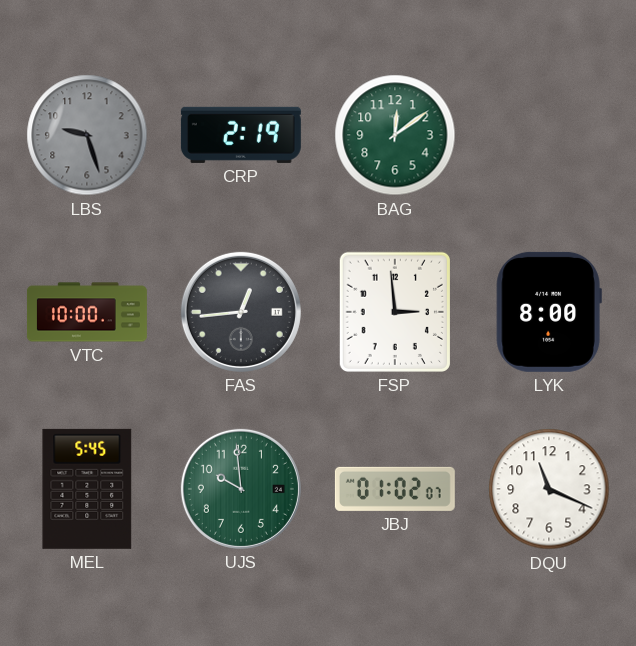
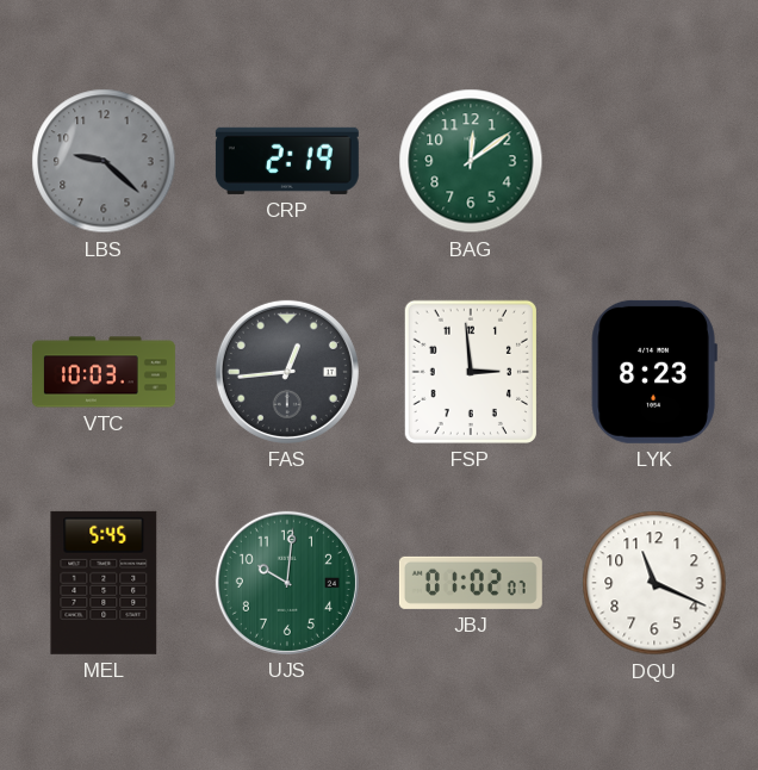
LBS: 9:27 -> 9:22
VTC: 10:00 -> 10:03
LYK: 8:00 -> 8:23
UJS: 9:59 -> 10:01
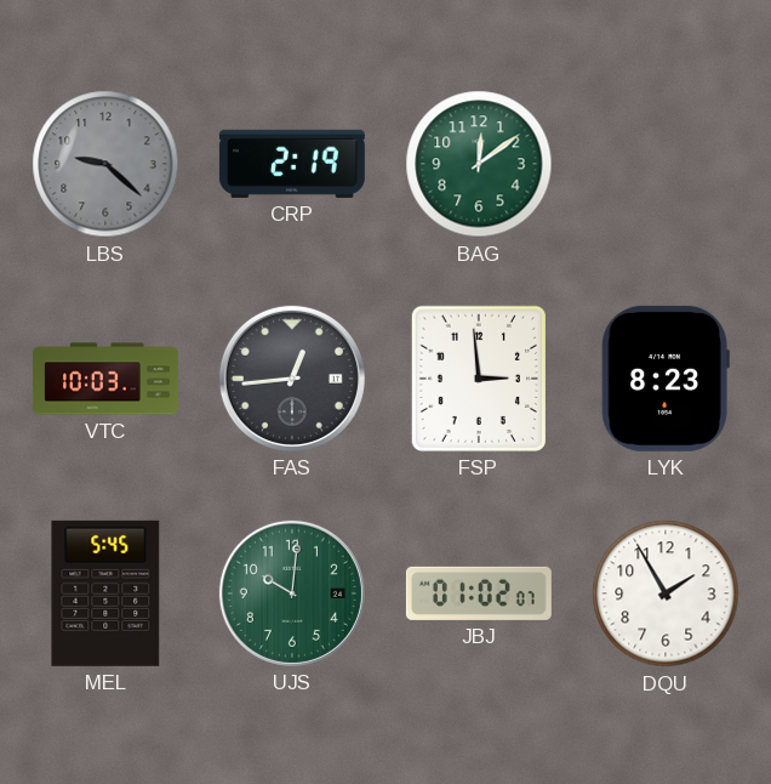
DQU: 11:19 -> 1:55
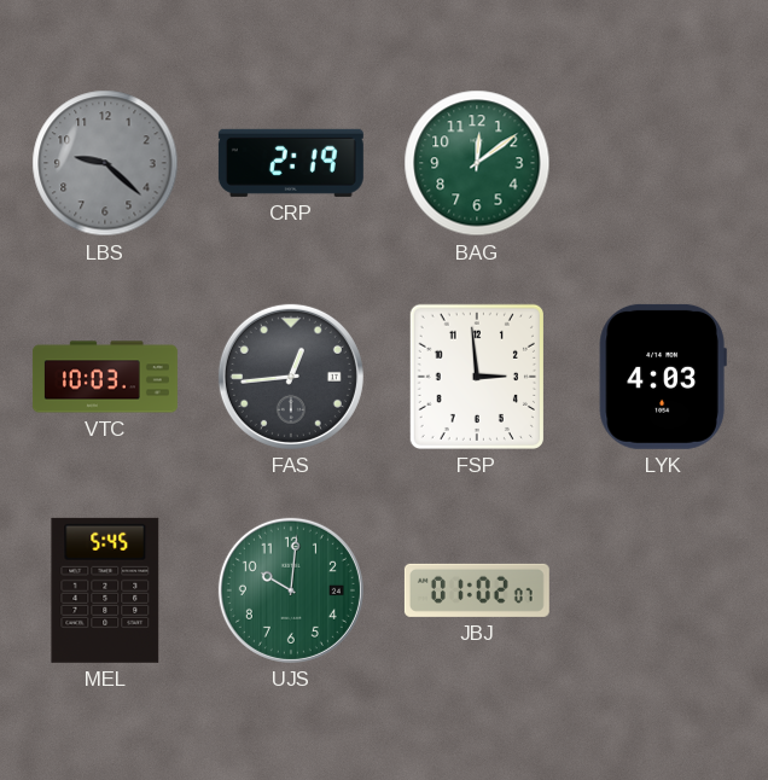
LYK: 8:23 -> 4:03
DQU: 1:55 -> none
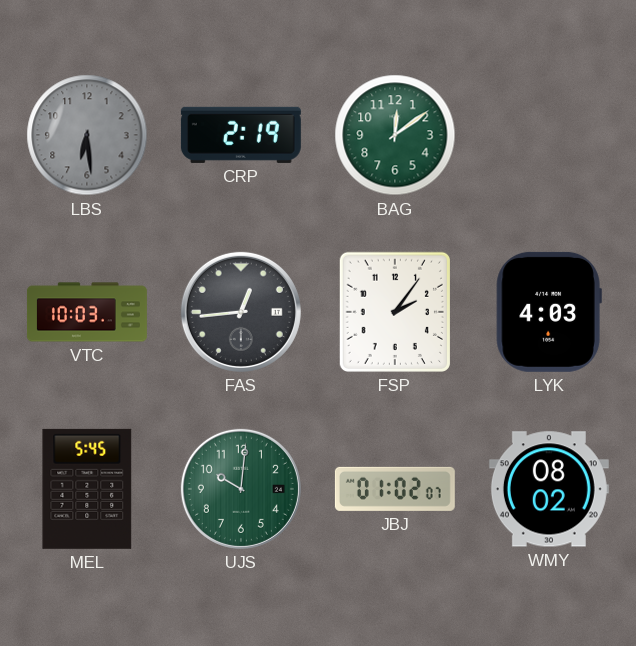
LBS: 9:22 -> 6:29
FSP: 2:59 -> 2:06
WMY: none -> 08:02
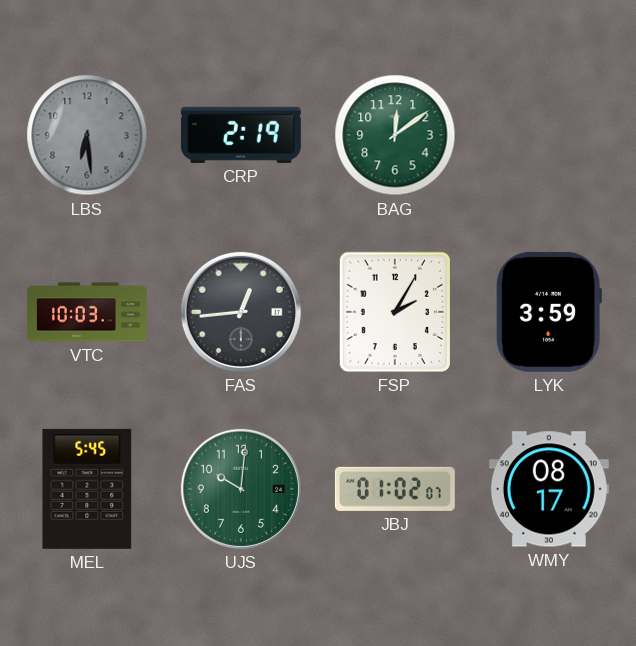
FSP: 2:06 -> 2:05
LYK: 4:03 -> 3:59
WMY: 08:02 -> 08:17
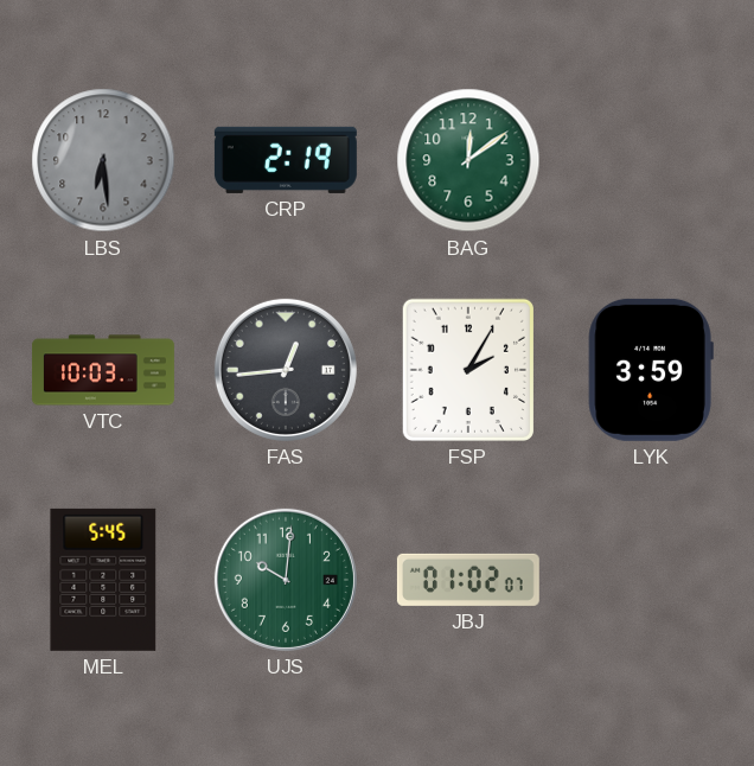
WMY: 08:17 -> none
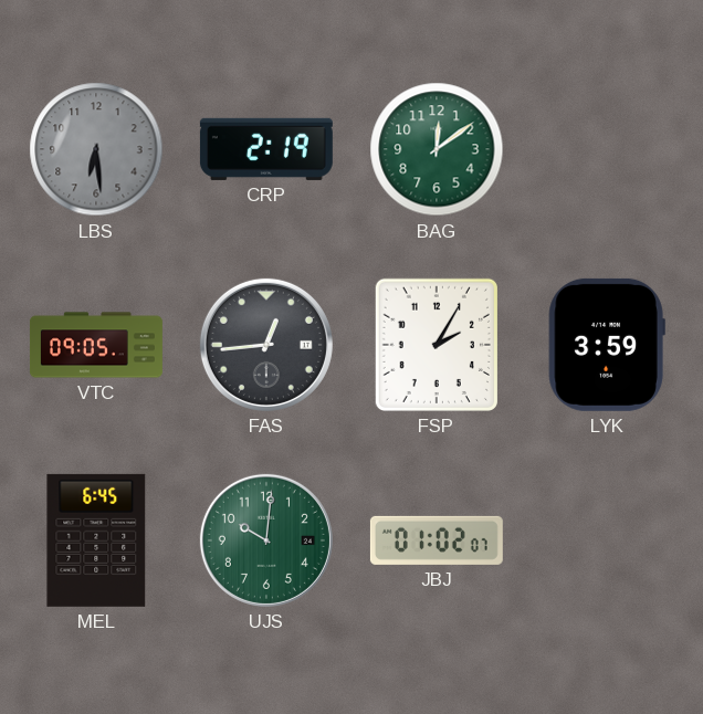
VTC: 10:03 -> 09:05
MEL: 5:45 -> 6:45
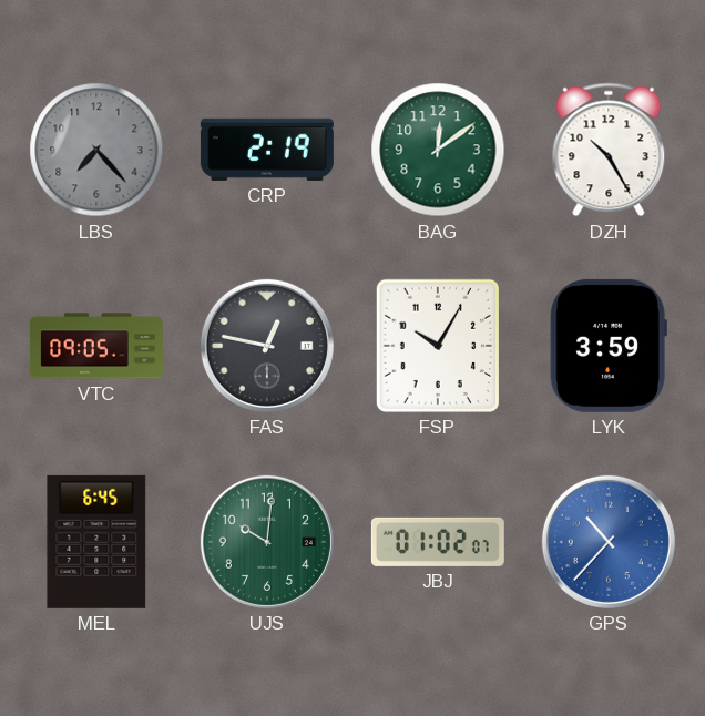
LBS: 6:29 -> 7:23
DZH: none -> 10:25
FAS: 12:44 -> 12:47
FSP: 2:05 -> 10:05
GPS: none -> 10:37
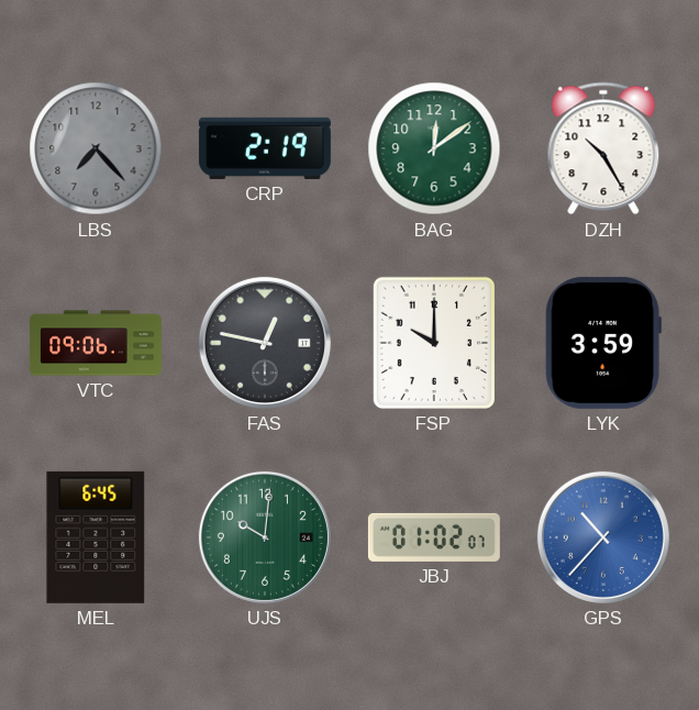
VTC: 09:05 -> 09:06
FSP: 10:05 -> 10:00
